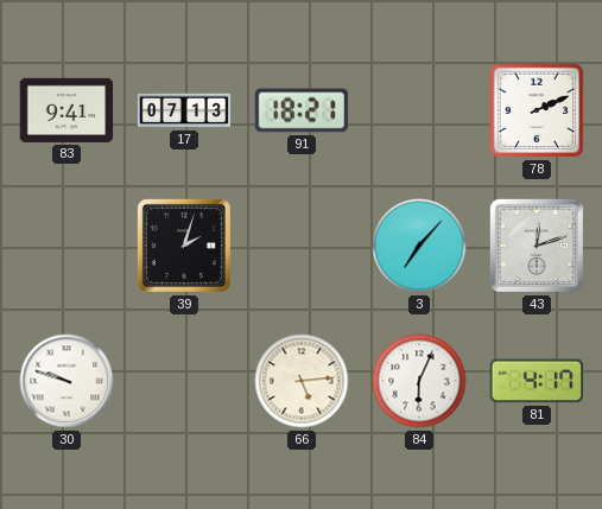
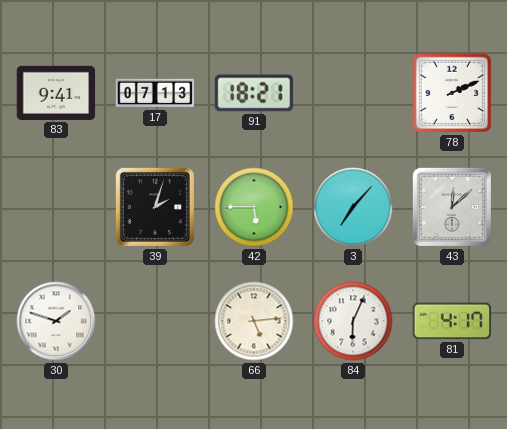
42: none -> 5:45
43: 12:12 -> 12:08
30: 9:48 -> 1:48
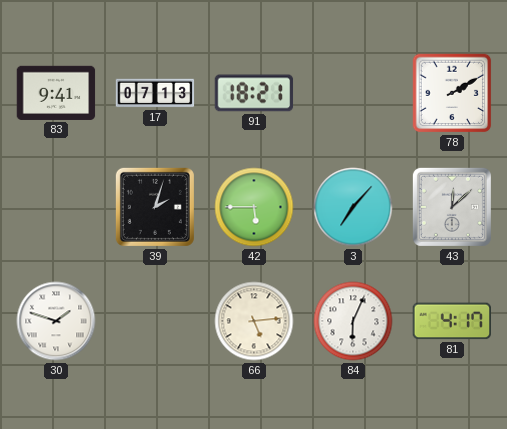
78: 2:11 -> 2:10
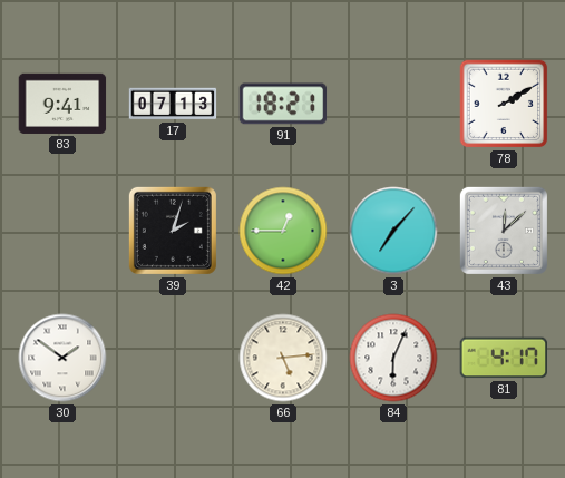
42: 5:45 -> 12:45
30: 1:48 -> 1:51
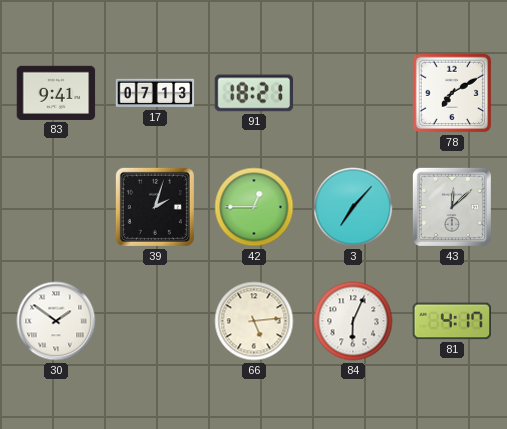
78: 2:10 -> 7:10
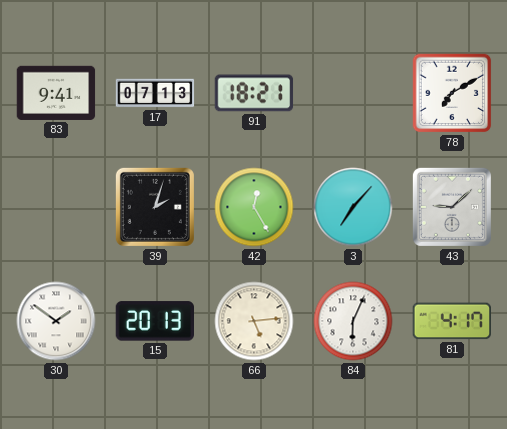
42: 12:45 -> 12:25
43: 12:08 -> 9:08
15: none -> 20:13
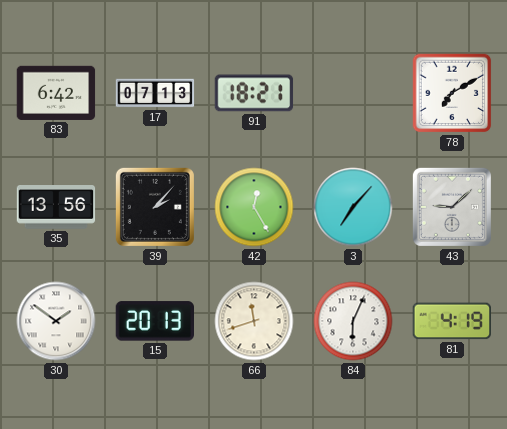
83: 9:41 -> 6:42
35: none -> 13:56
39: 2:03 -> 2:07
66: 5:14 -> 11:42
81: 4:17 -> 4:19
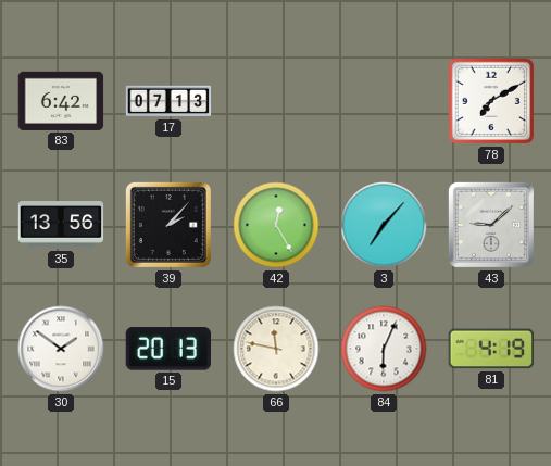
91: 18:21 -> none
66: 11:42 -> 11:47
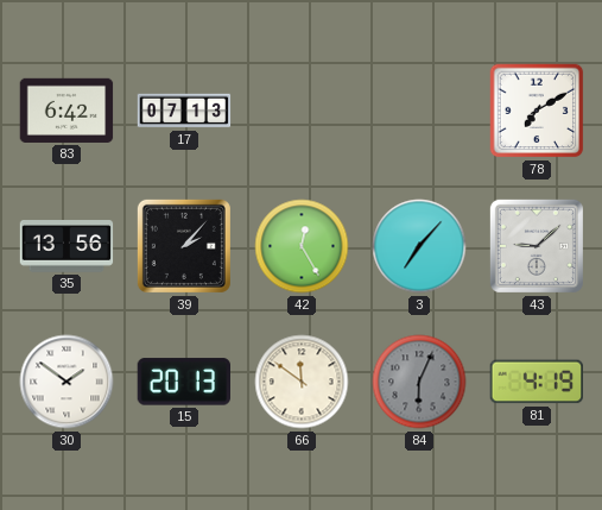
66: 11:47 -> 11:51
84 dial: white -> grey
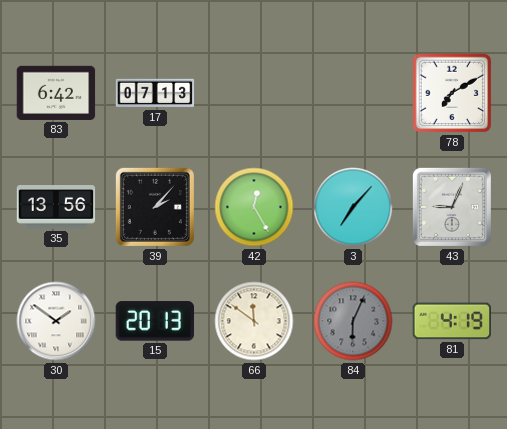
43: 9:08 -> 9:04
